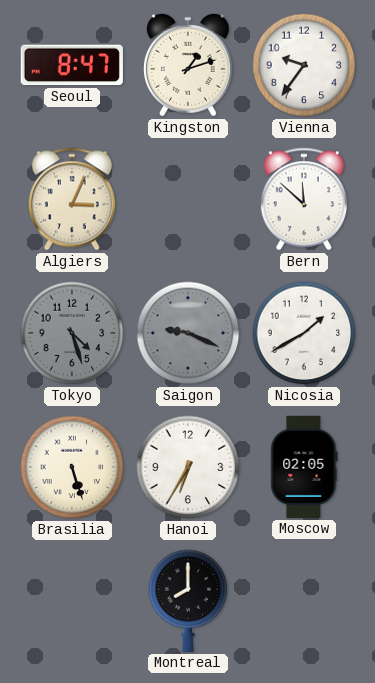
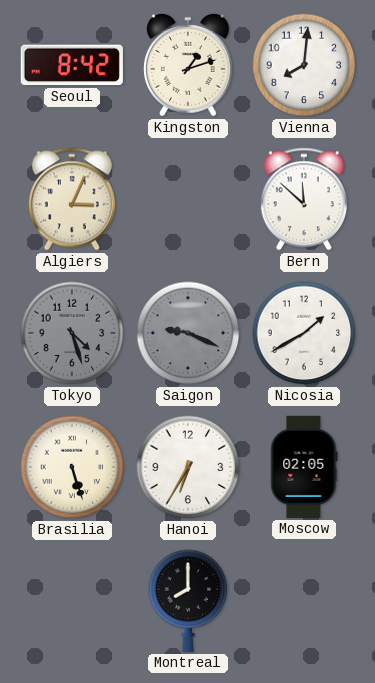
Seoul: 8:47 -> 8:42
Vienna: 9:36 -> 8:01
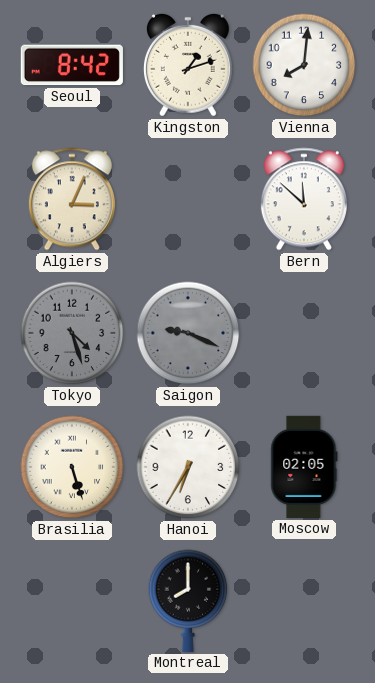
Nicosia: 1:40 -> none
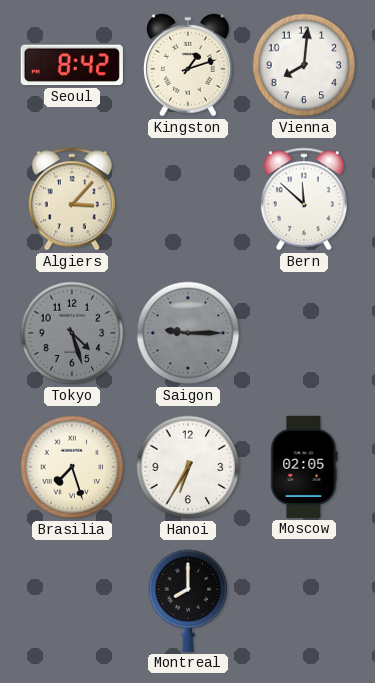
Algiers: 3:04 -> 3:07
Saigon: 9:19 -> 9:15
Brasilia: 5:27 -> 7:27
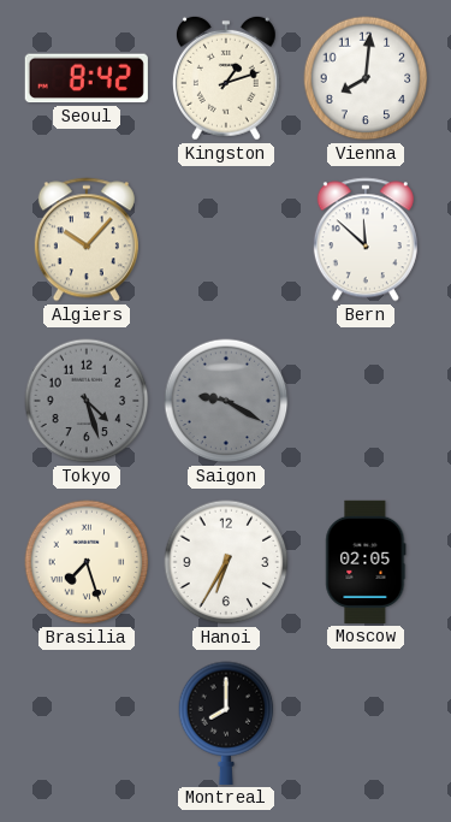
Algiers: 3:07 -> 10:07
Saigon: 9:15 -> 9:20
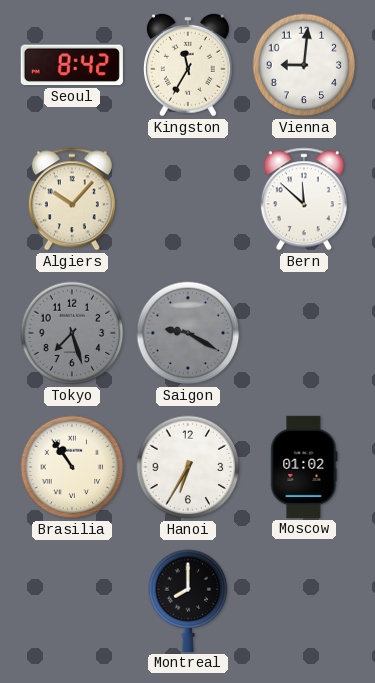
Kingston: 1:12 -> 11:35
Vienna: 8:01 -> 9:01
Tokyo: 4:27 -> 7:27
Brasilia: 7:27 -> 10:54
Moscow: 02:05 -> 01:02
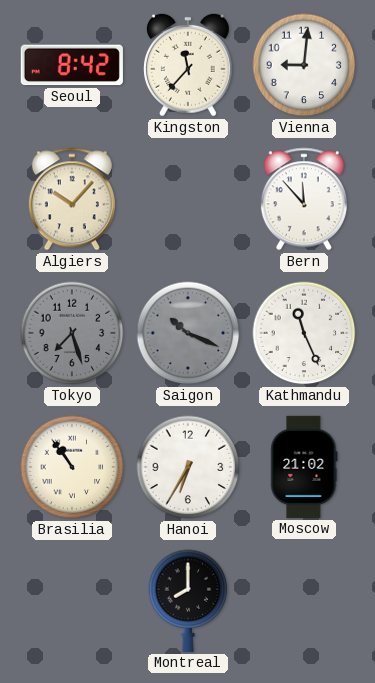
Kingston: 11:35 -> 11:37
Bern: 11:52 -> 11:53
Saigon: 9:20 -> 10:19
Kathmandu: none -> 11:26
Moscow: 01:02 -> 21:02
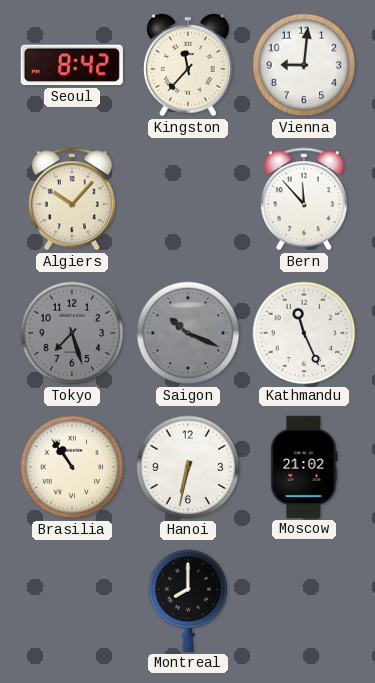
Hanoi: 6:35 -> 6:32
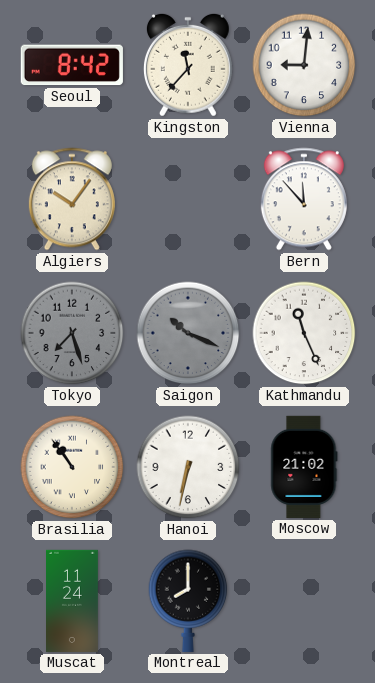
Algiers: 10:07 -> 10:06
Muscat: none -> 11:24
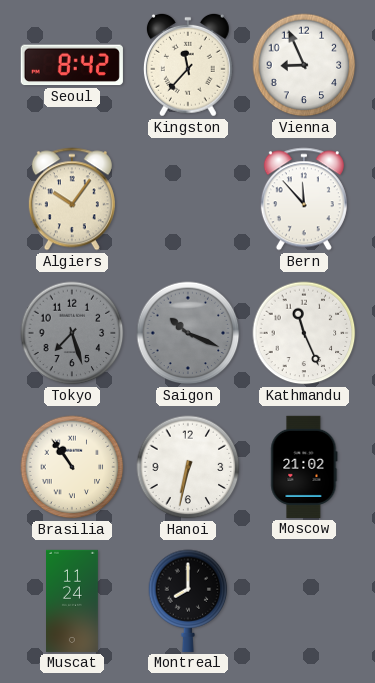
Vienna: 9:01 -> 8:56
